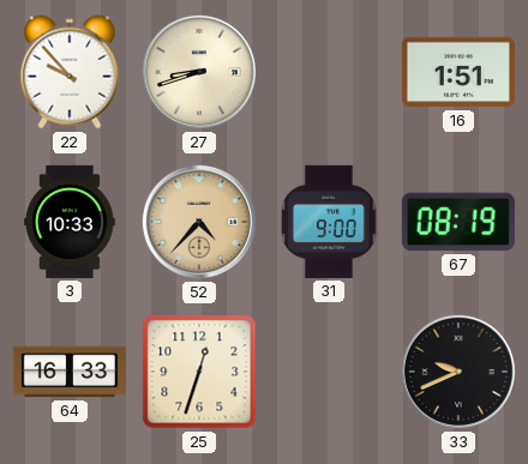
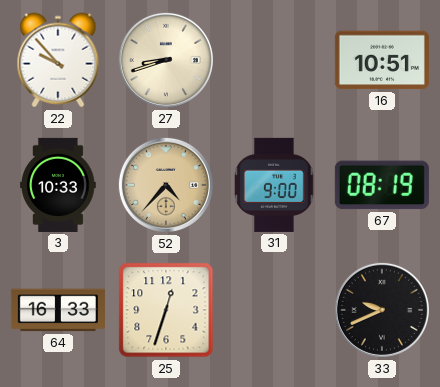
16: 1:51 -> 10:51
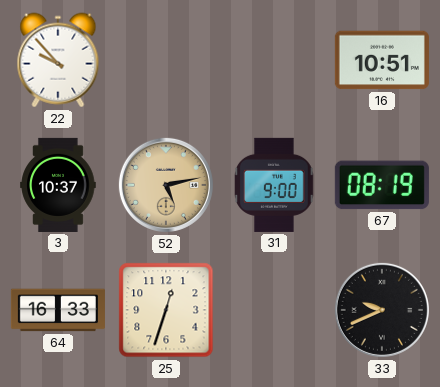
27: 8:42 -> none
3: 10:33 -> 10:37
52: 4:37 -> 5:13
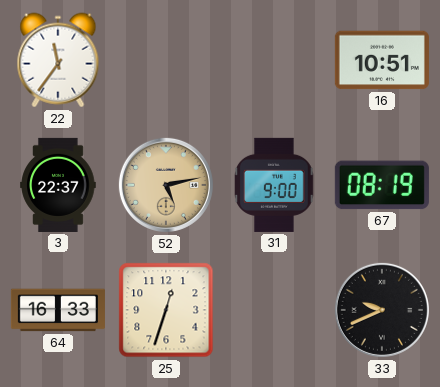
22: 9:53 -> 11:36
3: 10:37 -> 22:37
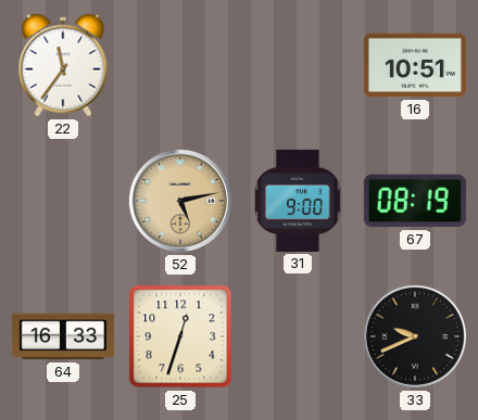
3: 22:37 -> none
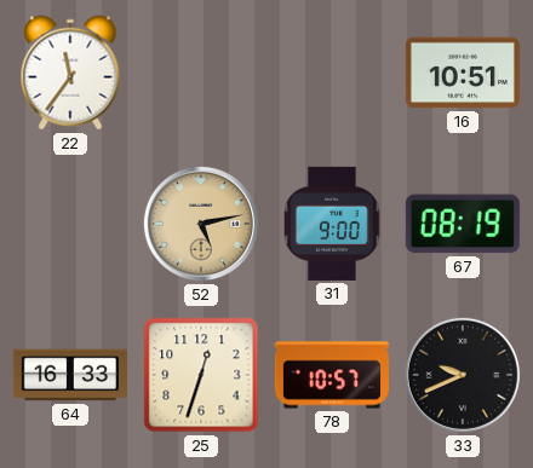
78: none -> 10:57
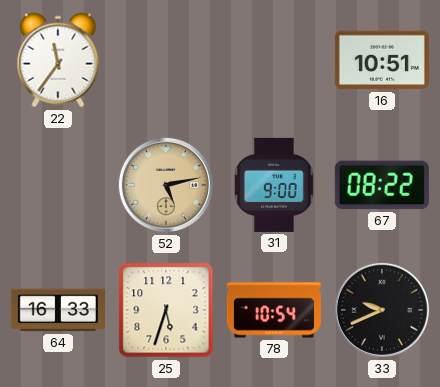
67: 08:19 -> 08:22
25: 12:33 -> 5:33
78: 10:57 -> 10:54
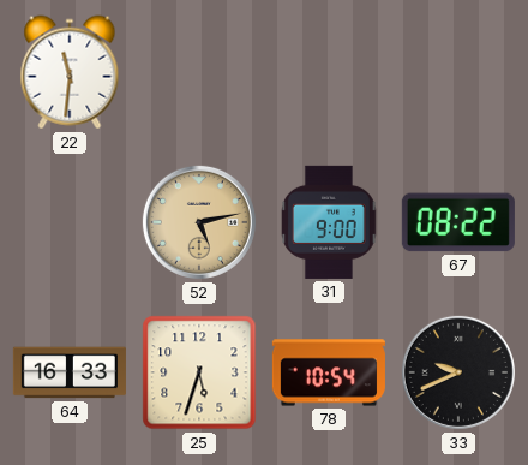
22: 11:36 -> 11:31
16: 10:51 -> none
